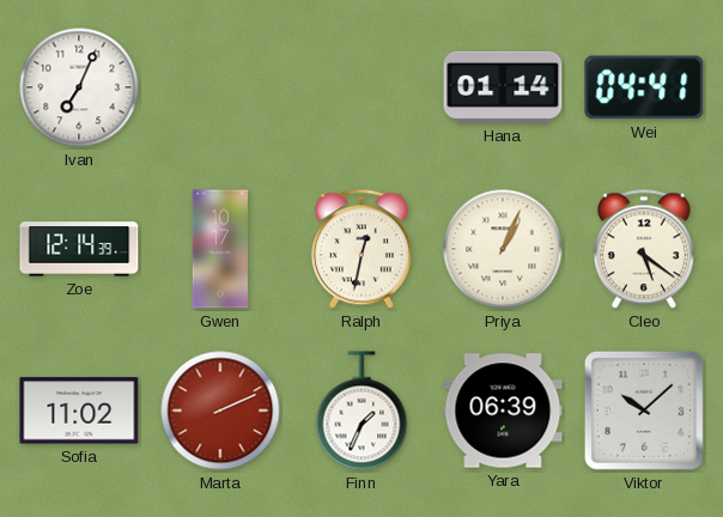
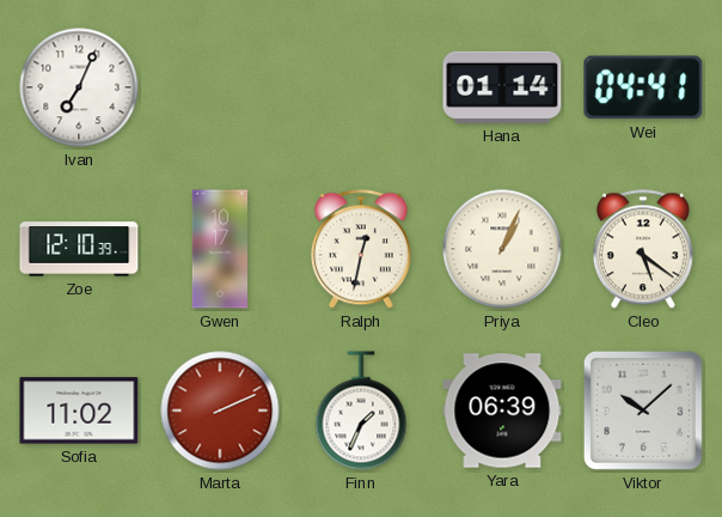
Zoe: 12:14 -> 12:10
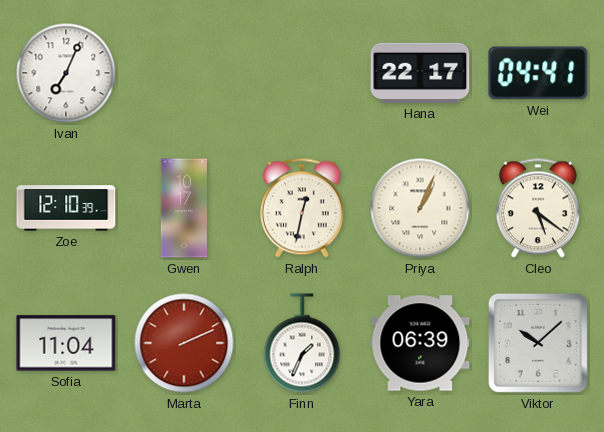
Hana: 01:14 -> 22:17
Sofia: 11:02 -> 11:04
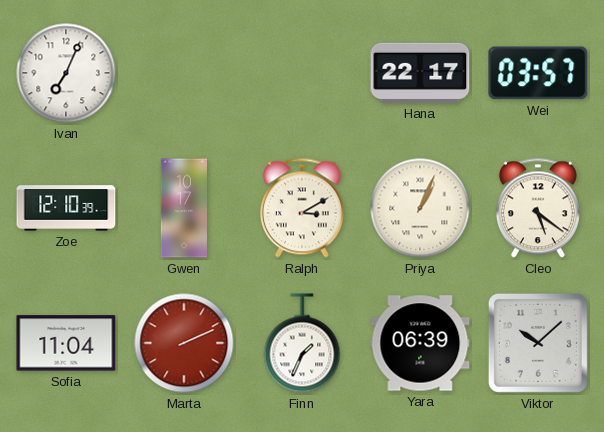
Wei: 04:41 -> 03:57
Ralph: 12:32 -> 3:10
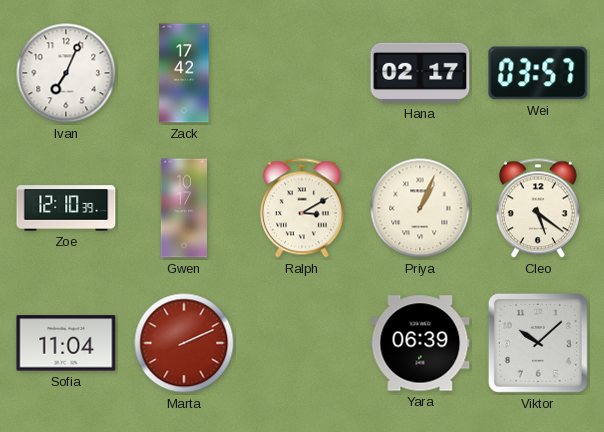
Zack: none -> 17:42
Hana: 22:17 -> 02:17
Finn: 1:34 -> none
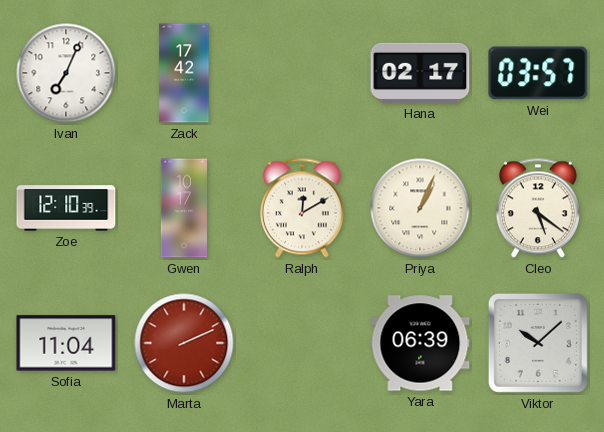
Ralph: 3:10 -> 12:10
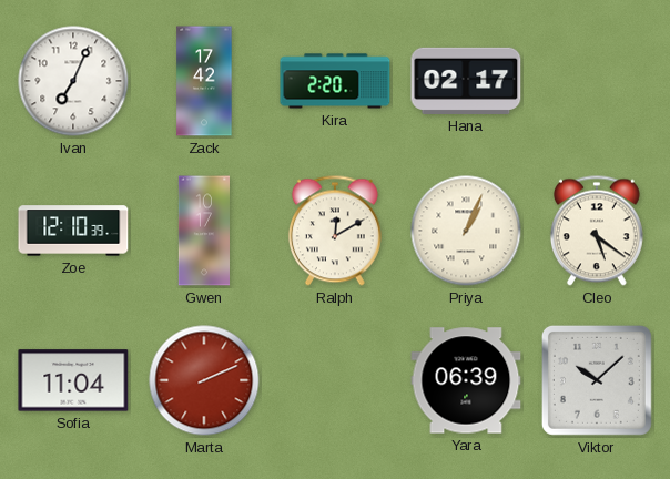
Kira: none -> 2:20
Wei: 03:57 -> none
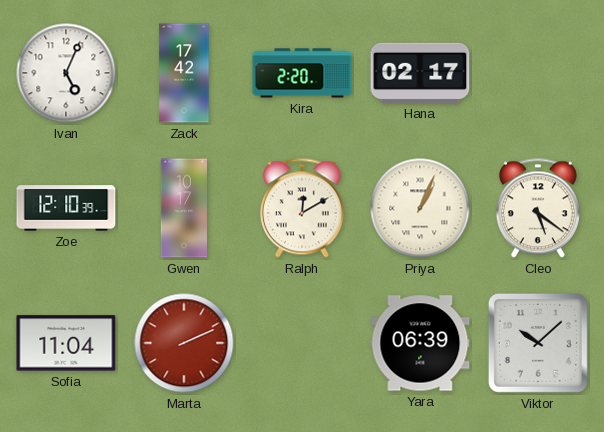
Ivan: 7:04 -> 5:04
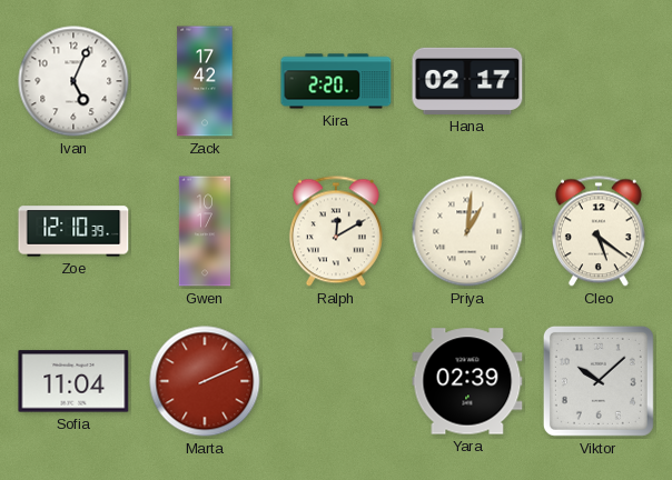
Priya: 1:04 -> 1:01
Yara: 06:39 -> 02:39
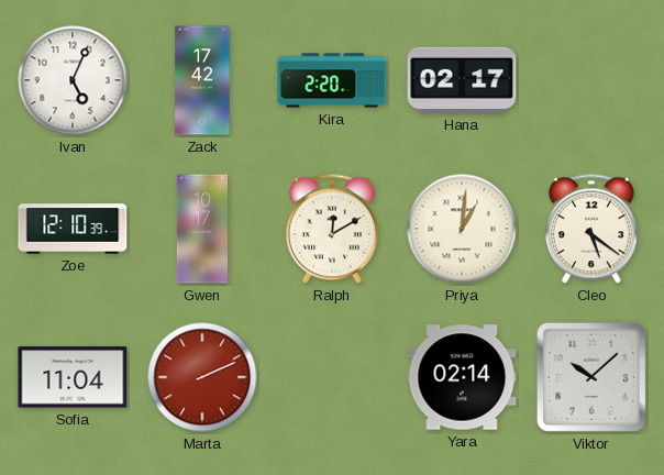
Yara: 02:39 -> 02:14
